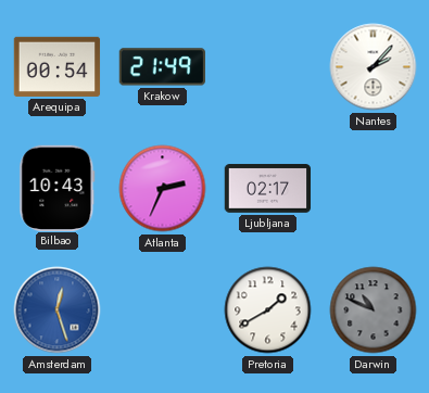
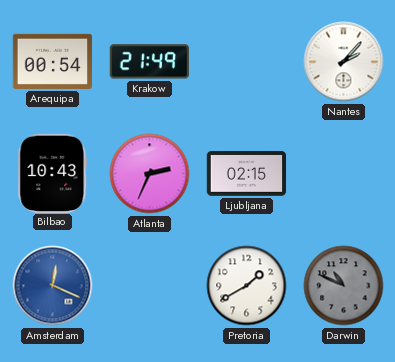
Ljubljana: 02:17 -> 02:15
Amsterdam: 12:27 -> 12:19
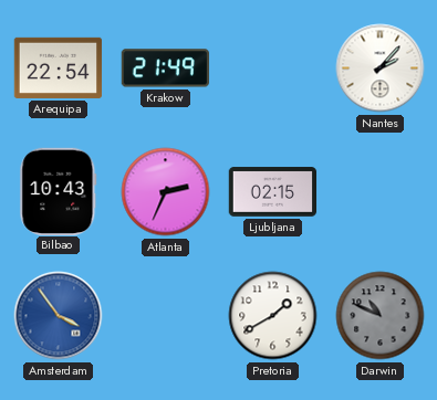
Arequipa: 00:54 -> 22:54
Amsterdam: 12:19 -> 3:54
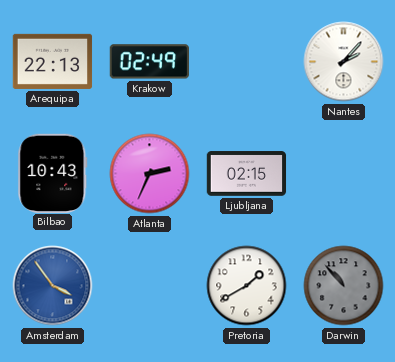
Arequipa: 22:54 -> 22:13
Krakow: 21:49 -> 02:49
Darwin: 10:49 -> 10:53
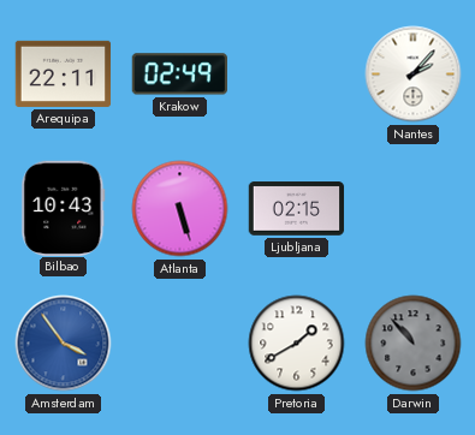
Arequipa: 22:13 -> 22:11
Atlanta: 2:34 -> 5:27
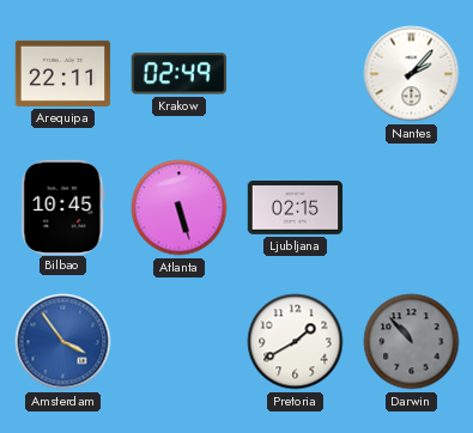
Bilbao: 10:43 -> 10:45
